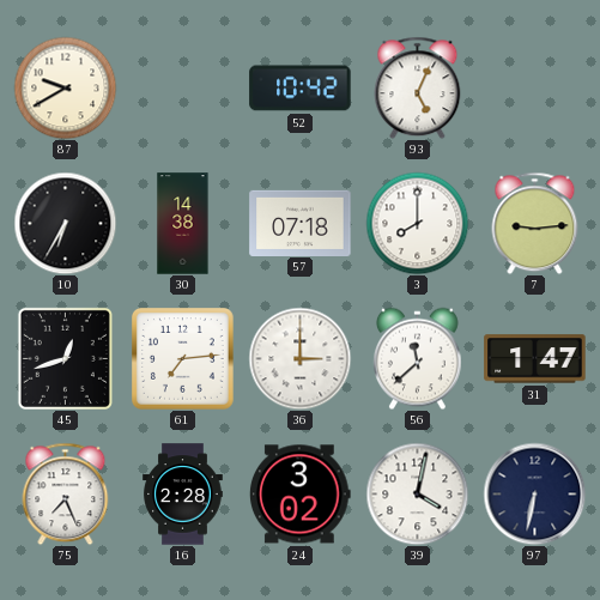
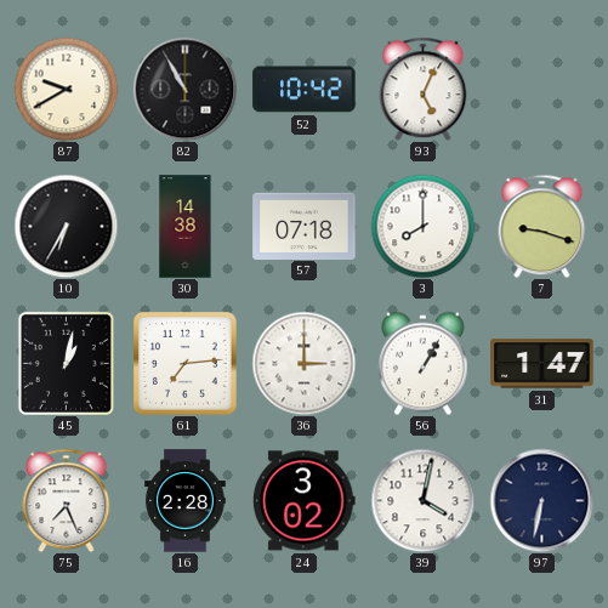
82: none -> 10:55
7: 9:14 -> 9:18
45: 12:42 -> 1:02
56: 11:38 -> 1:05
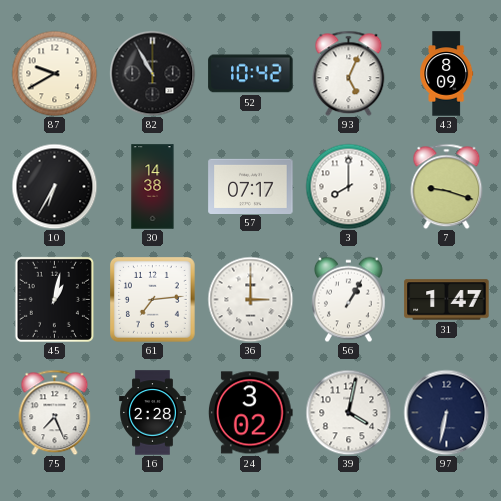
43: none -> 8:09
57: 07:18 -> 07:17
